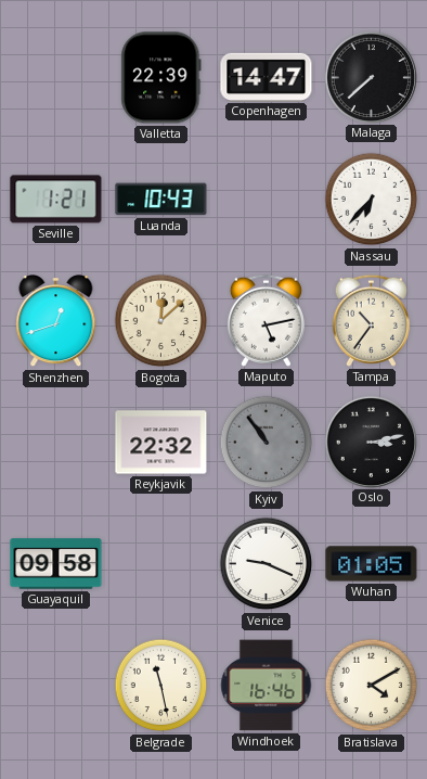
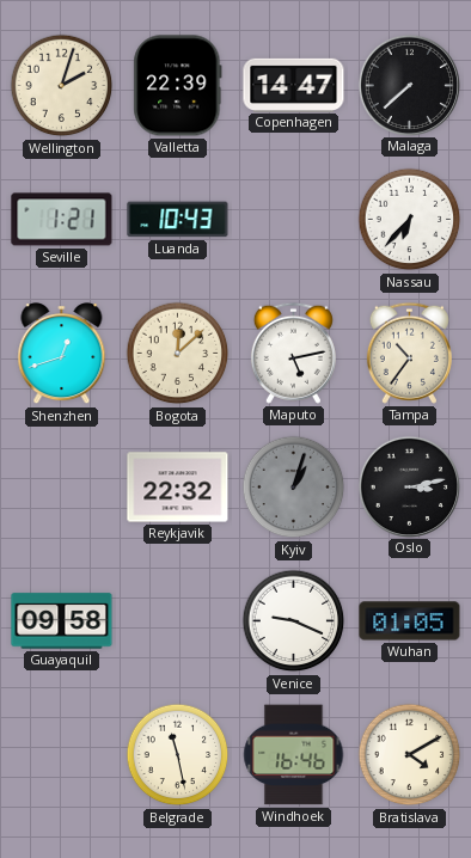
Wellington: none -> 2:03
Kyiv: 10:54 -> 1:03
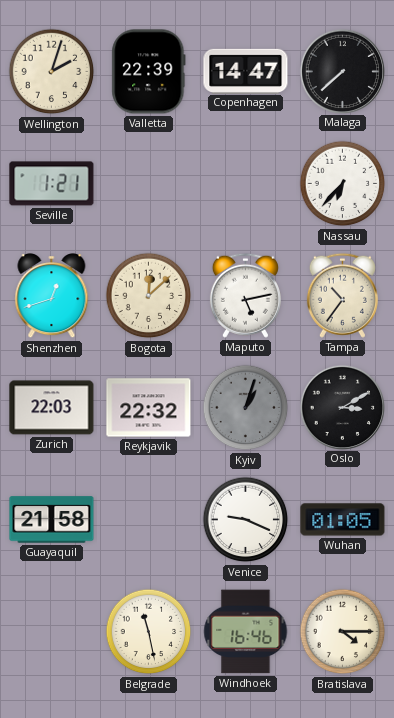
Luanda: 10:43 -> none
Zurich: none -> 22:03
Oslo: 3:13 -> 3:10
Guayaquil: 09:58 -> 21:58
Bratislava: 4:10 -> 4:15
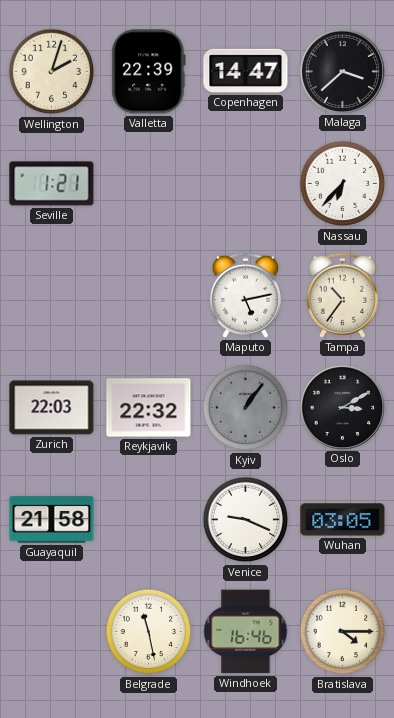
Malaga: 7:38 -> 3:38
Shenzhen: 12:42 -> none
Bogota: 12:08 -> none
Kyiv: 1:03 -> 1:06
Wuhan: 01:05 -> 03:05
